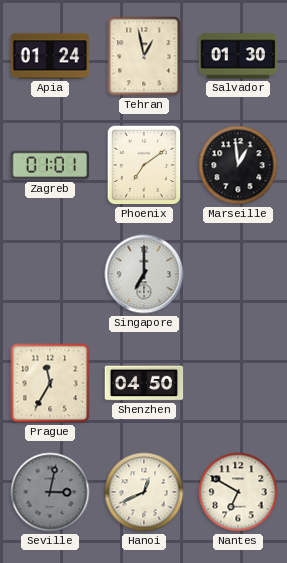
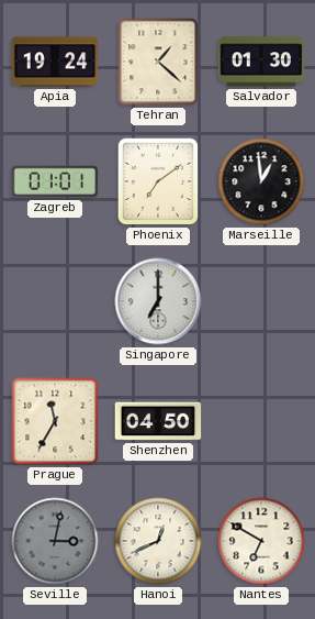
Apia: 01:24 -> 19:24
Tehran: 12:58 -> 1:22
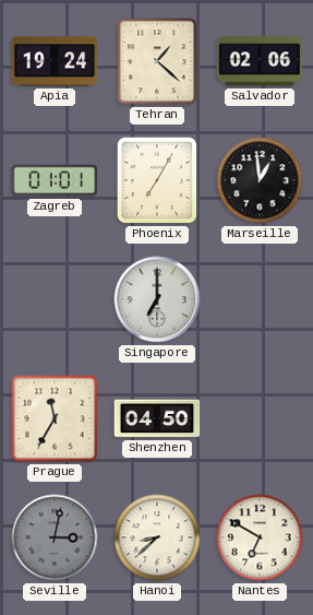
Salvador: 01:30 -> 02:06
Phoenix: 7:09 -> 7:05
Hanoi: 12:41 -> 8:38
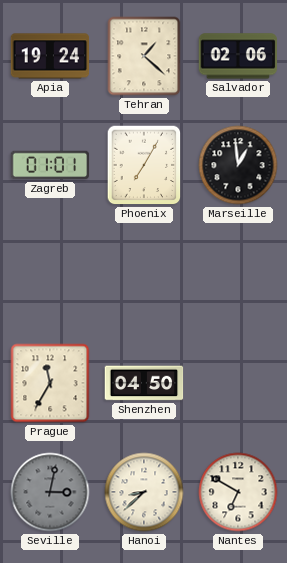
Singapore: 7:00 -> none
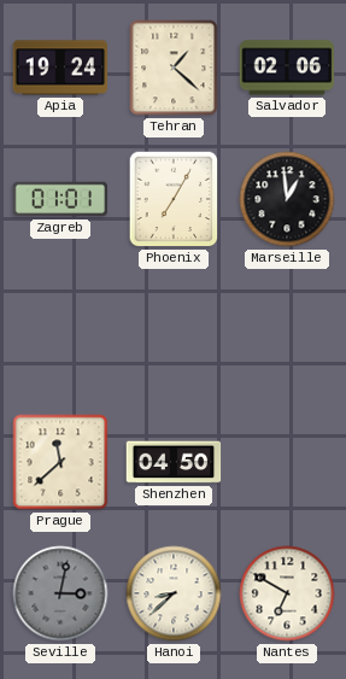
Prague: 11:35 -> 11:38
